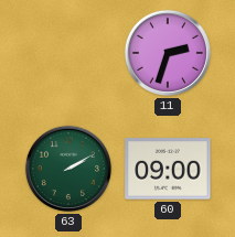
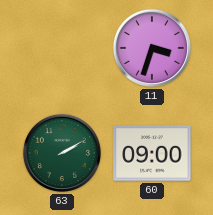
11: 2:33 -> 3:33
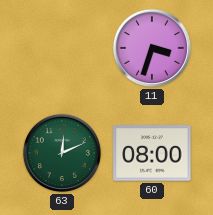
63: 2:10 -> 12:11
60: 09:00 -> 08:00
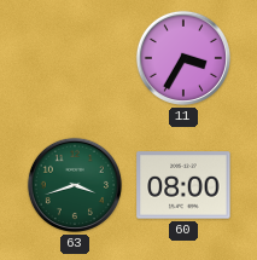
11: 3:33 -> 3:35
63: 12:11 -> 3:42
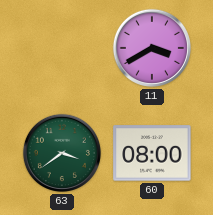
11: 3:35 -> 3:40
63: 3:42 -> 3:39
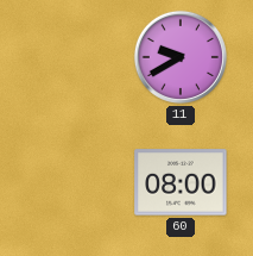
11: 3:40 -> 9:40
63: 3:39 -> none
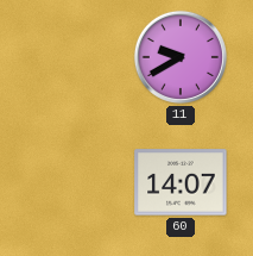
60: 08:00 -> 14:07
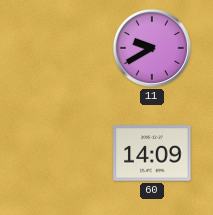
60: 14:07 -> 14:09
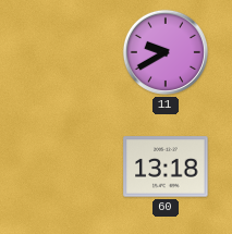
60: 14:09 -> 13:18
